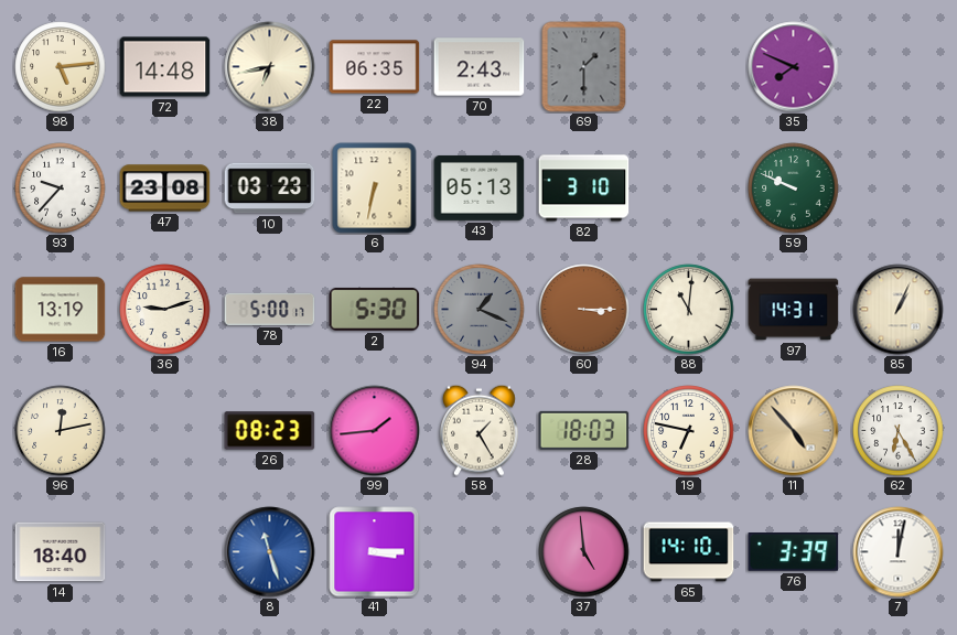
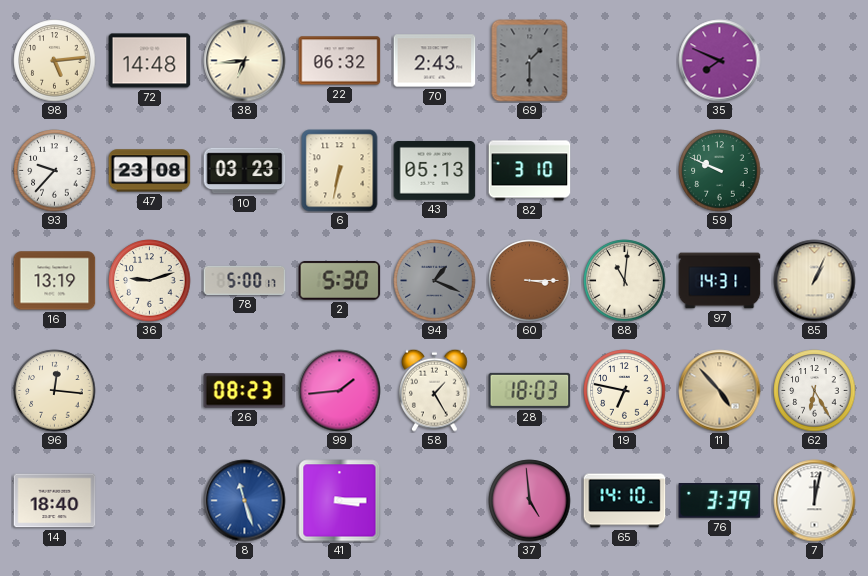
38: 6:43 -> 6:44
22: 06:35 -> 06:32
96: 12:13 -> 12:16
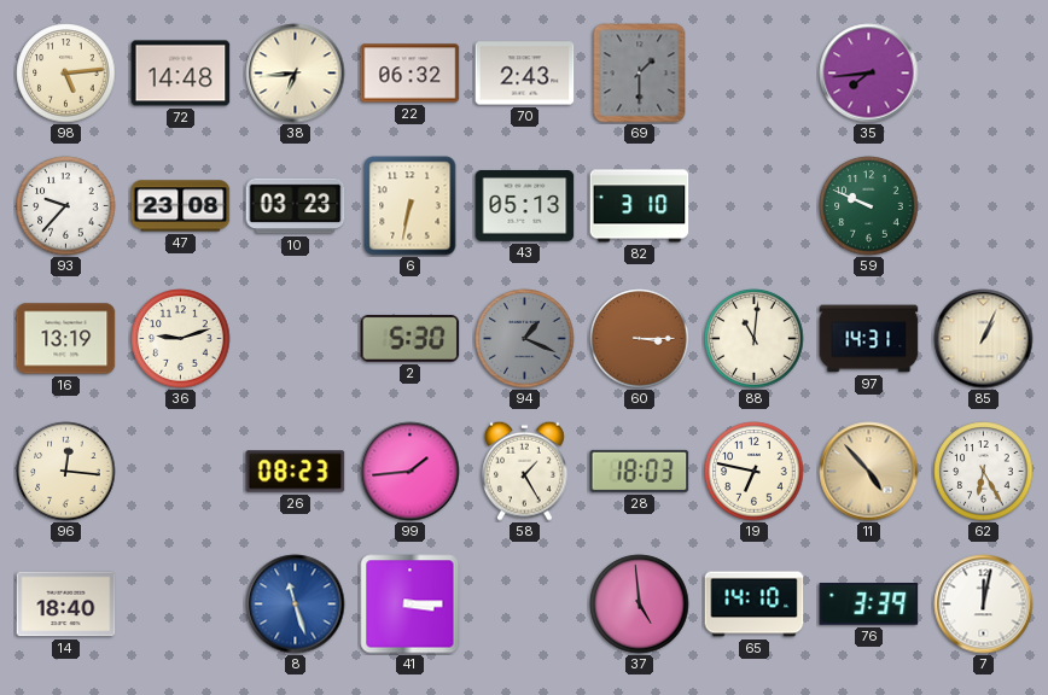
35: 7:49 -> 7:44
78: 5:00 -> none
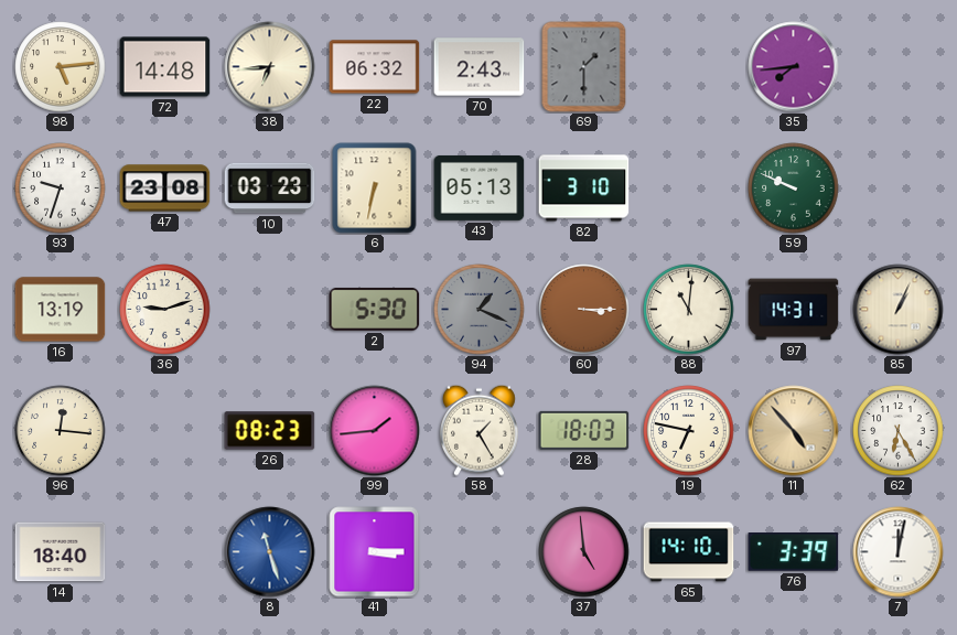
93: 9:37 -> 9:33
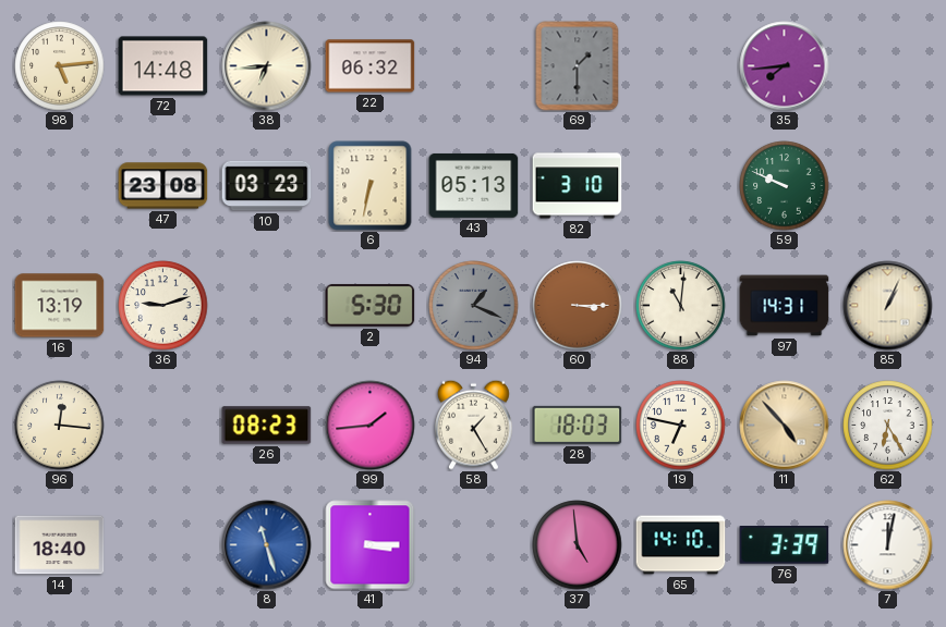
70: 2:43 -> none
93: 9:33 -> none
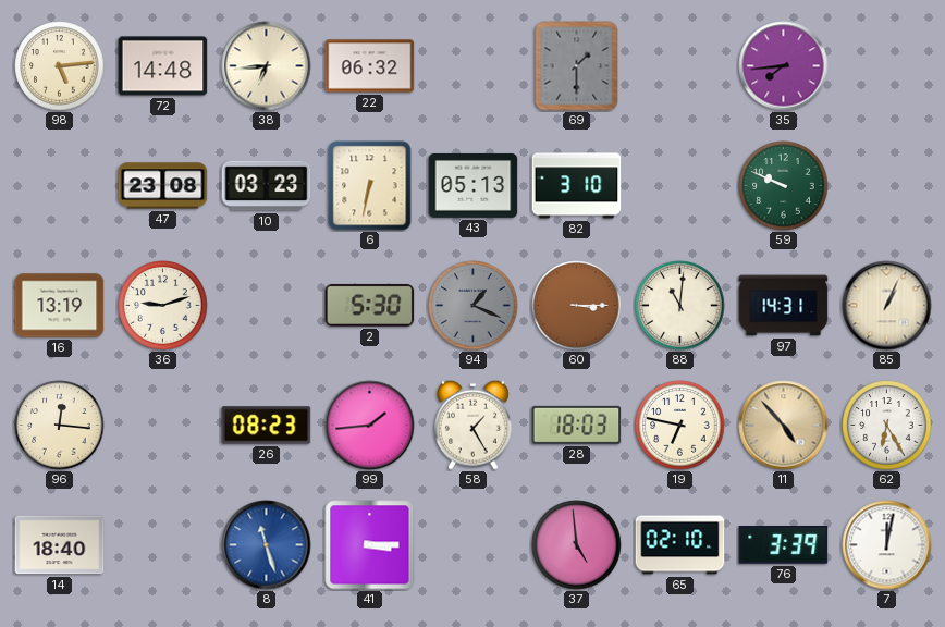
65: 14:10 -> 02:10
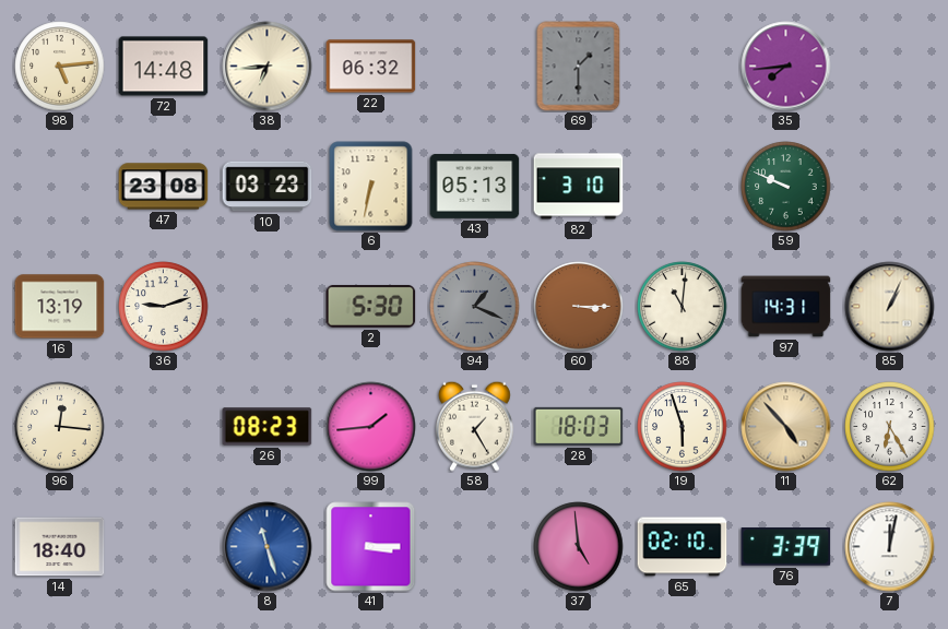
19: 6:47 -> 5:57
